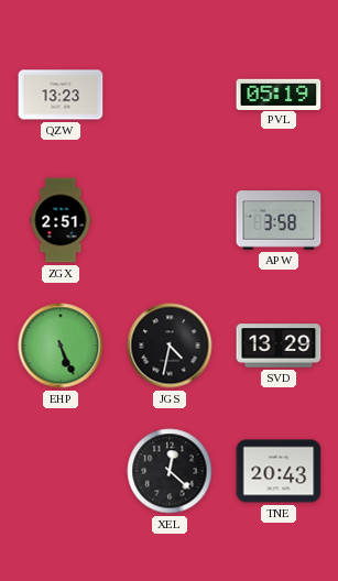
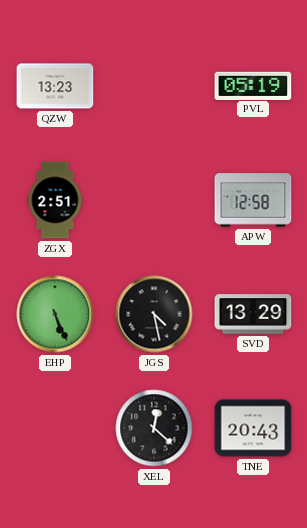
APW: 3:58 -> 12:58
JGS: 4:32 -> 4:28
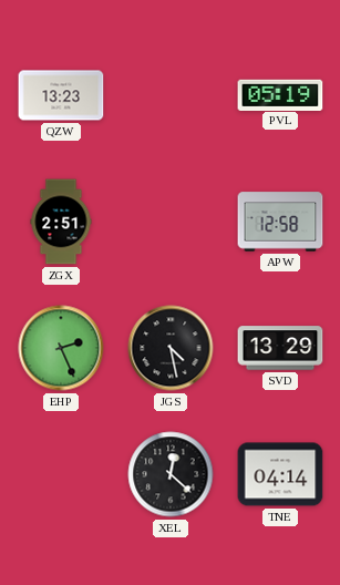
EHP: 5:26 -> 2:26
TNE: 20:43 -> 04:14
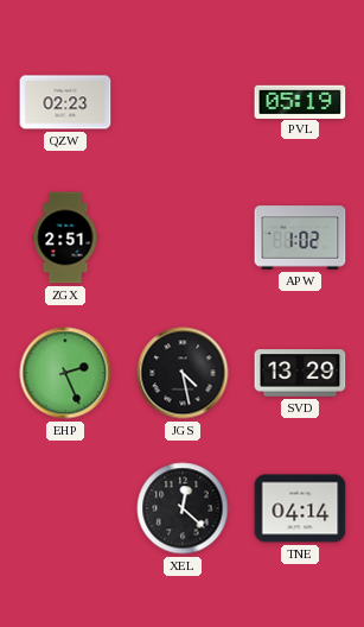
QZW: 13:23 -> 02:23
APW: 12:58 -> 1:02
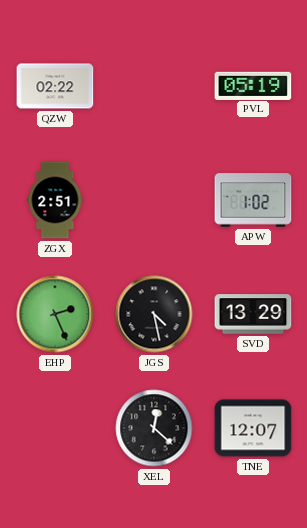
QZW: 02:23 -> 02:22
TNE: 04:14 -> 12:07
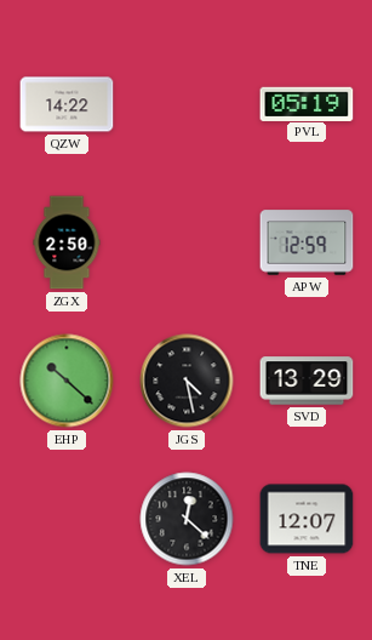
QZW: 02:22 -> 14:22
ZGX: 2:51 -> 2:50
APW: 1:02 -> 12:59
EHP: 2:26 -> 10:22
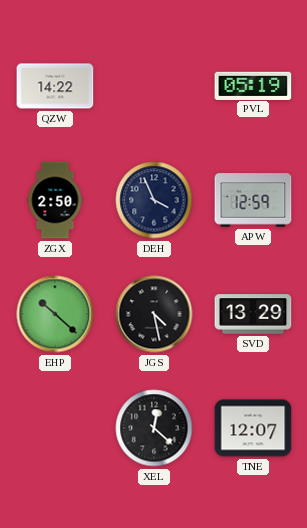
DEH: none -> 3:56
